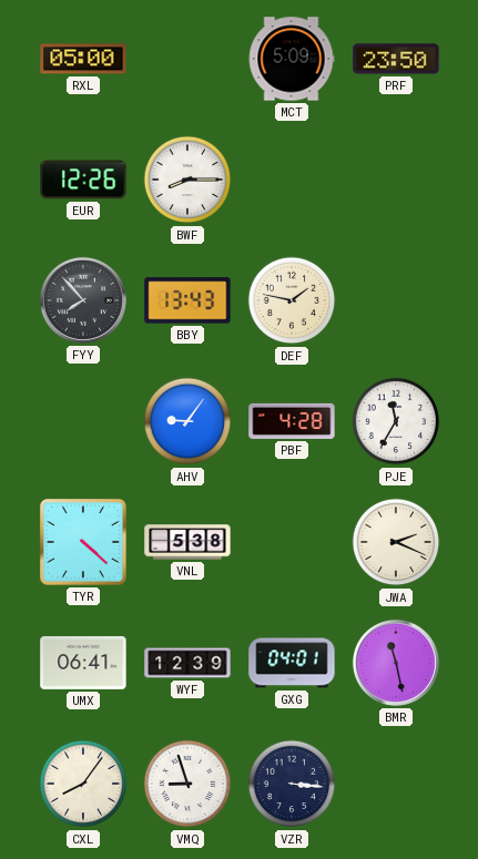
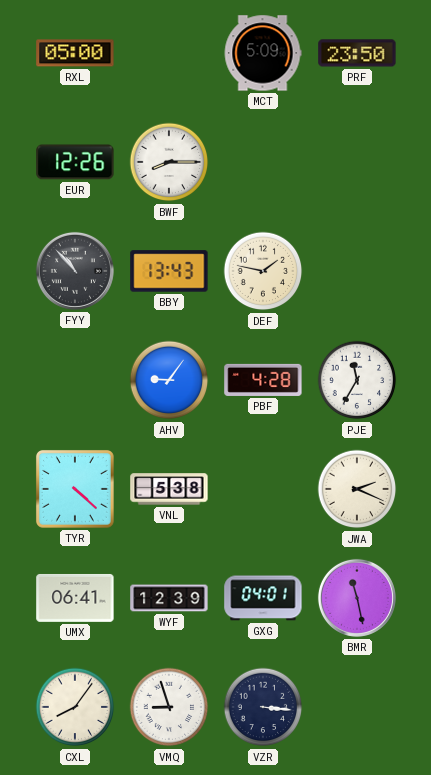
FYY: 7:53 -> 10:53
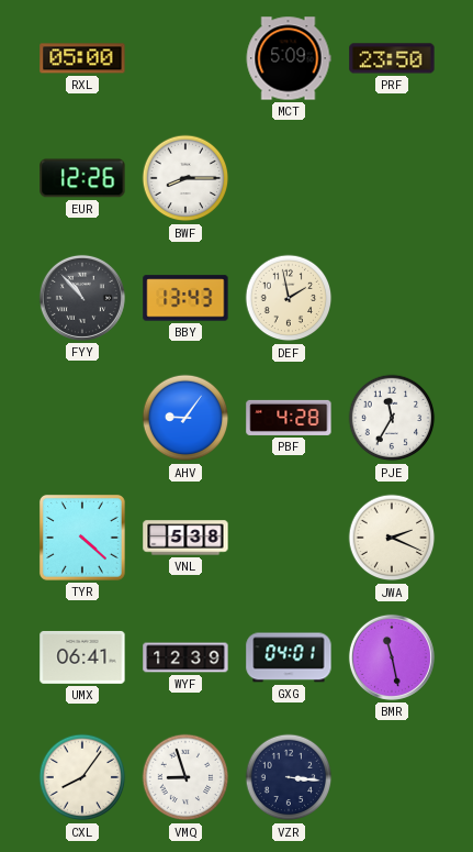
DEF: 1:47 -> 1:58
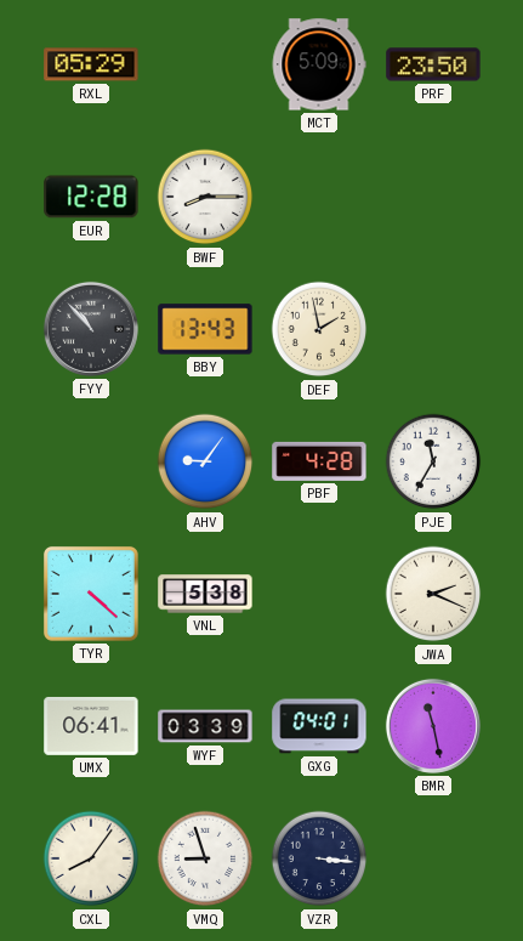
RXL: 05:00 -> 05:29
EUR: 12:26 -> 12:28
WYF: 12:39 -> 03:39
